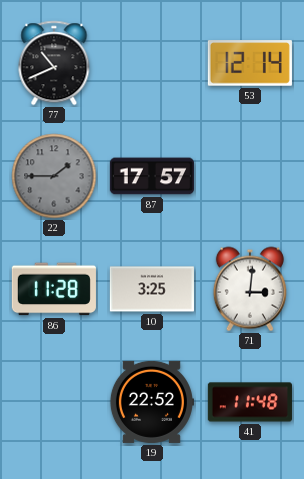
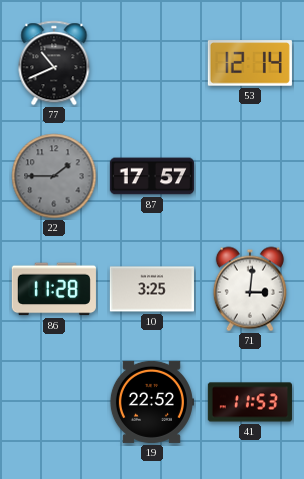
41: 11:48 -> 11:53
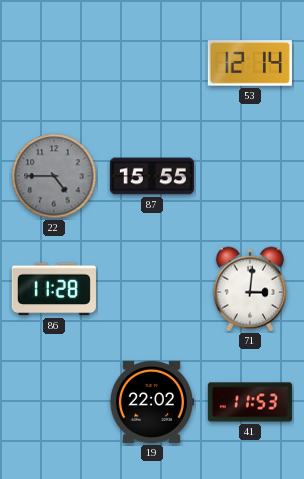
77: 10:41 -> none
22: 1:45 -> 4:45
87: 17:57 -> 15:55
10: 3:25 -> none
19: 22:52 -> 22:02
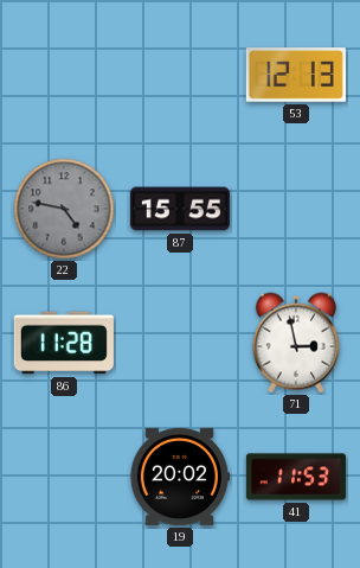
53: 12:14 -> 12:13
22: 4:45 -> 4:47
71: 3:01 -> 2:58
19: 22:02 -> 20:02
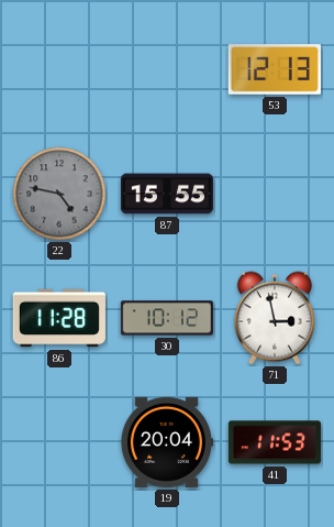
30: none -> 10:12
19: 20:02 -> 20:04
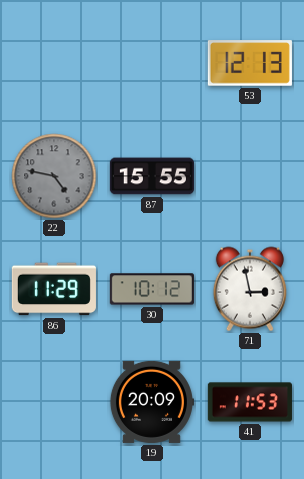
86: 11:28 -> 11:29
19: 20:04 -> 20:09
